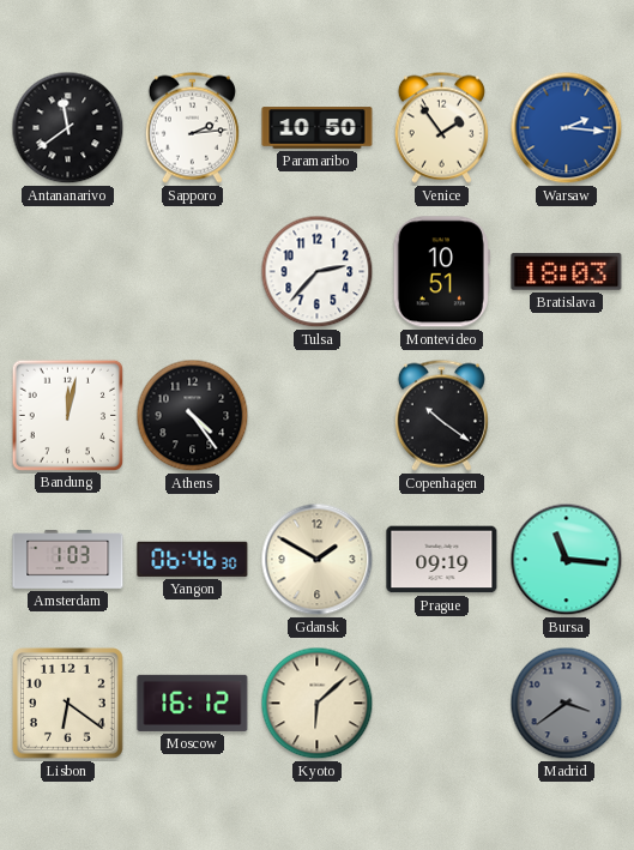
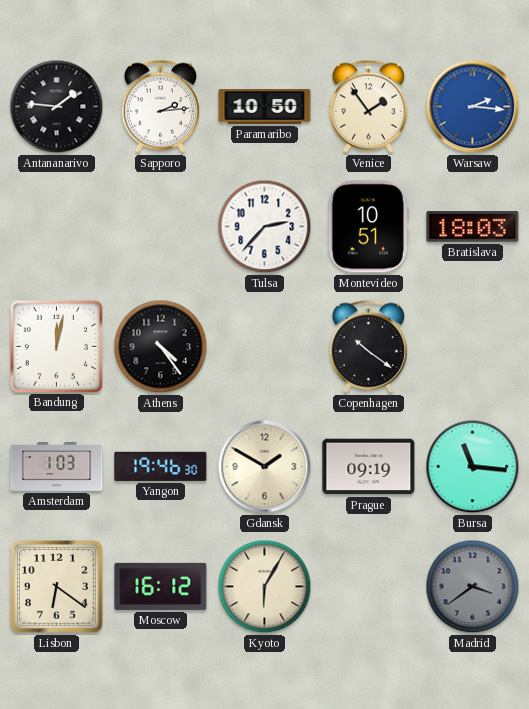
Antananarivo: 11:39 -> 1:46
Yangon: 06:46 -> 19:46
Kyoto: 6:08 -> 6:05
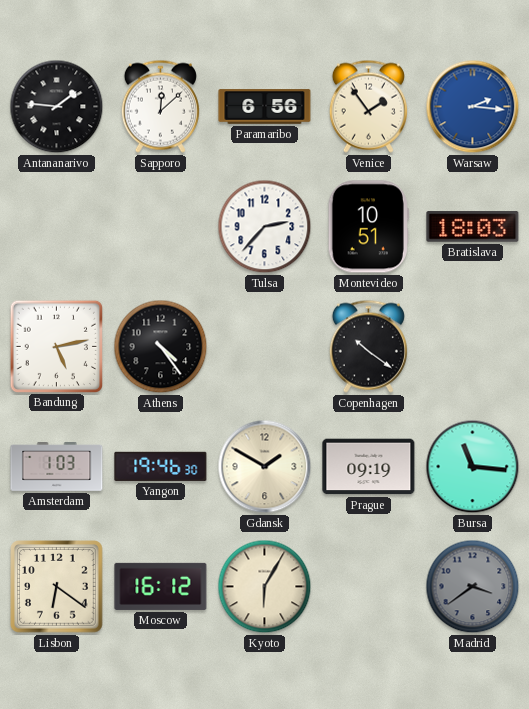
Sapporo: 2:14 -> 12:08
Paramaribo: 10:50 -> 6:56
Bandung: 12:02 -> 5:13
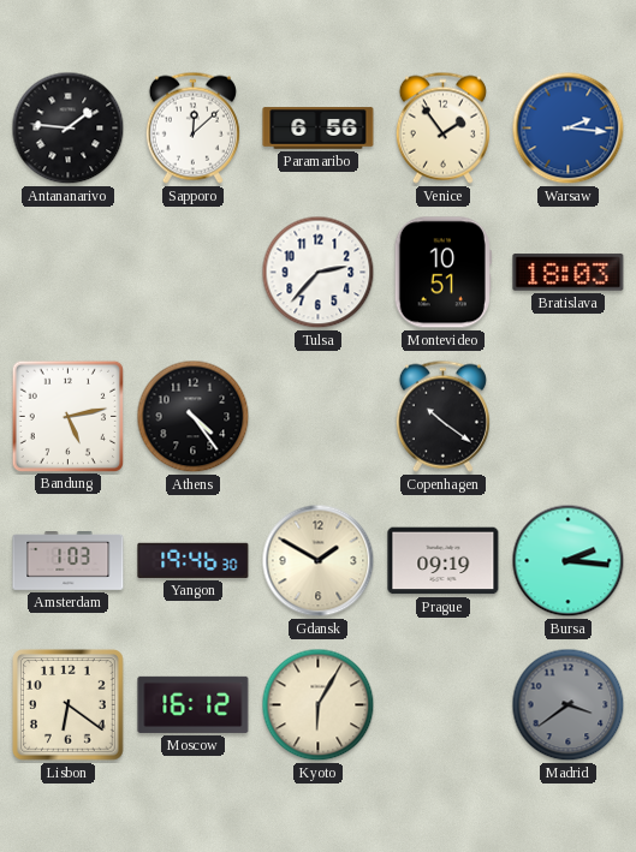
Bursa: 11:16 -> 2:16
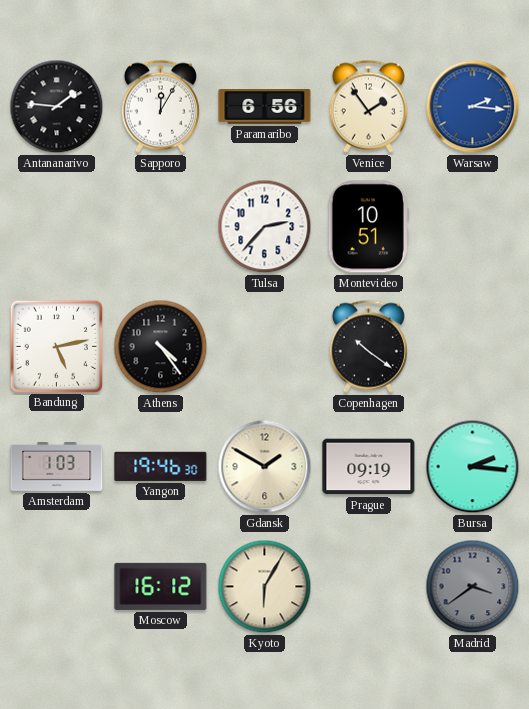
Sapporo: 12:08 -> 12:05
Bratislava: 18:03 -> none
Lisbon: 6:21 -> none
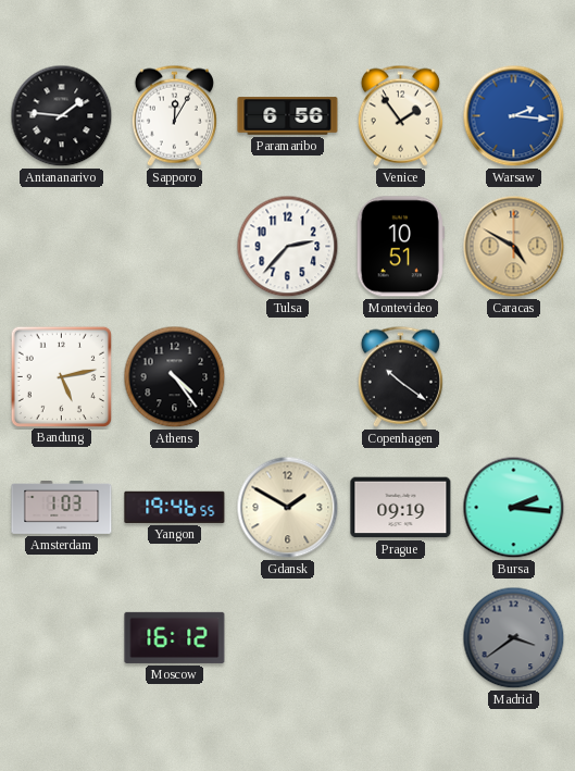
Caracas: none -> 4:50
Yangon: 19:46:30 -> 19:46:55
Kyoto: 6:05 -> none
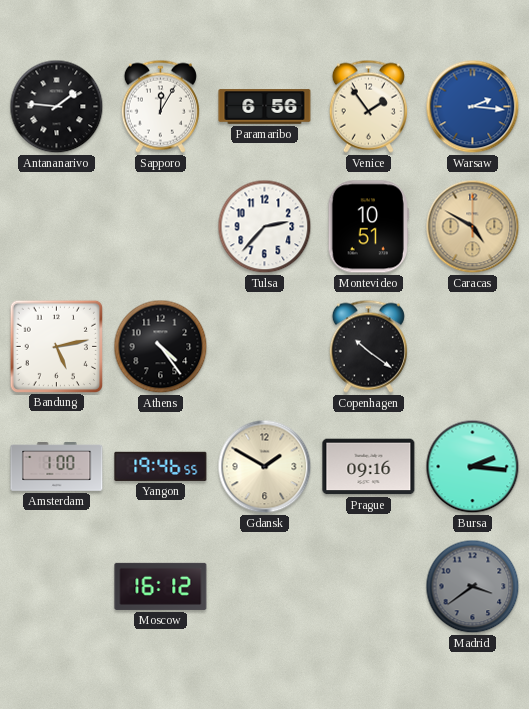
Amsterdam: 1:03 -> 1:00
Prague: 09:19 -> 09:16
